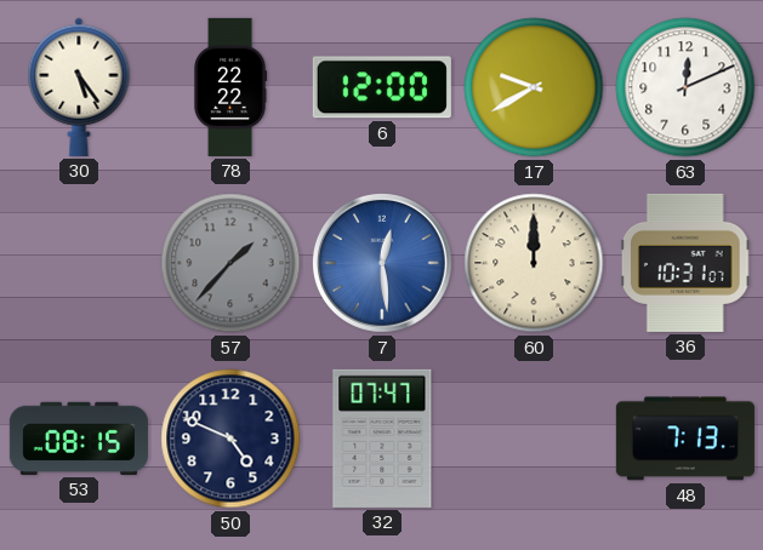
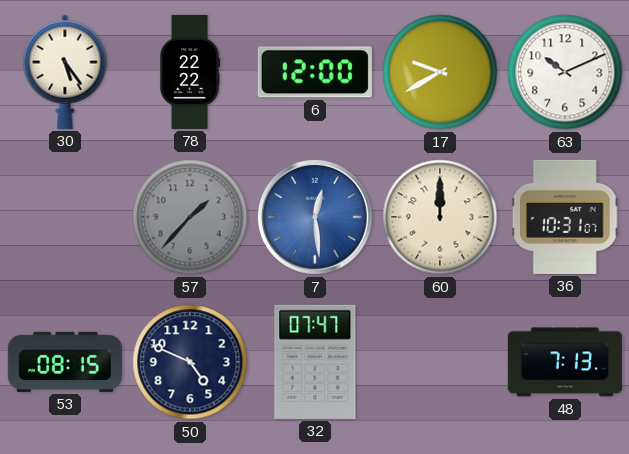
63: 12:11 -> 10:11
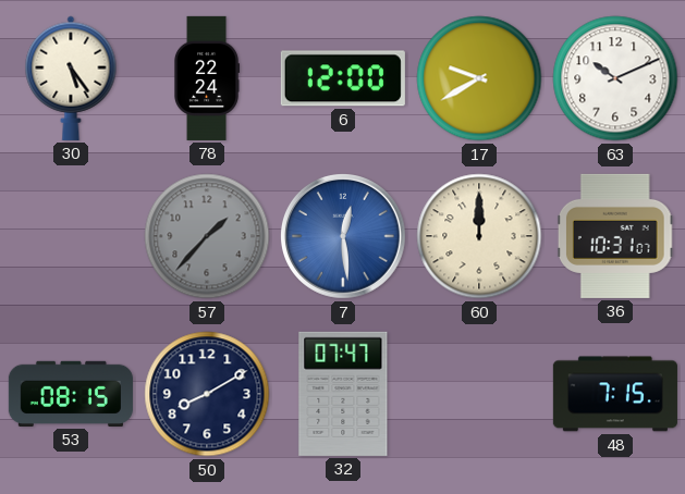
78: 22:22 -> 22:24
50: 4:49 -> 8:10
48: 7:13 -> 7:15
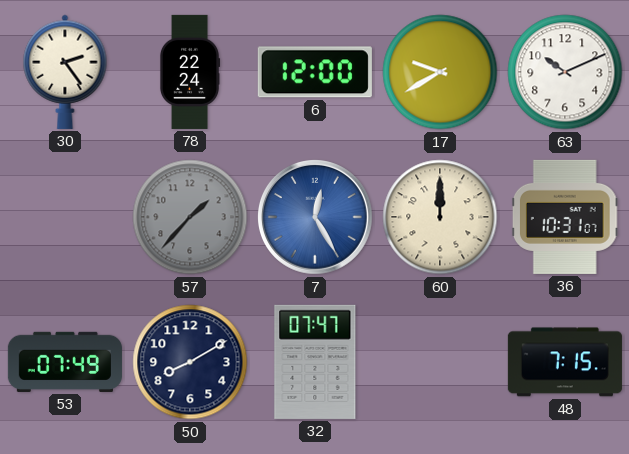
30: 5:24 -> 2:24
7: 12:29 -> 12:25
53: 08:15 -> 07:49
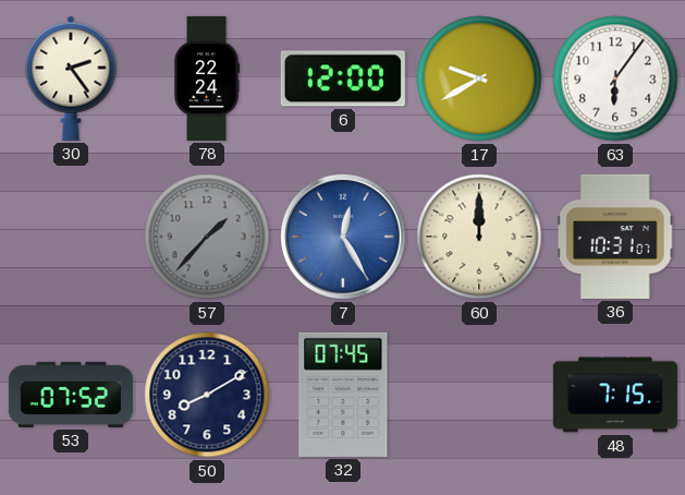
63: 10:11 -> 6:06
53: 07:49 -> 07:52
32: 07:47 -> 07:45
